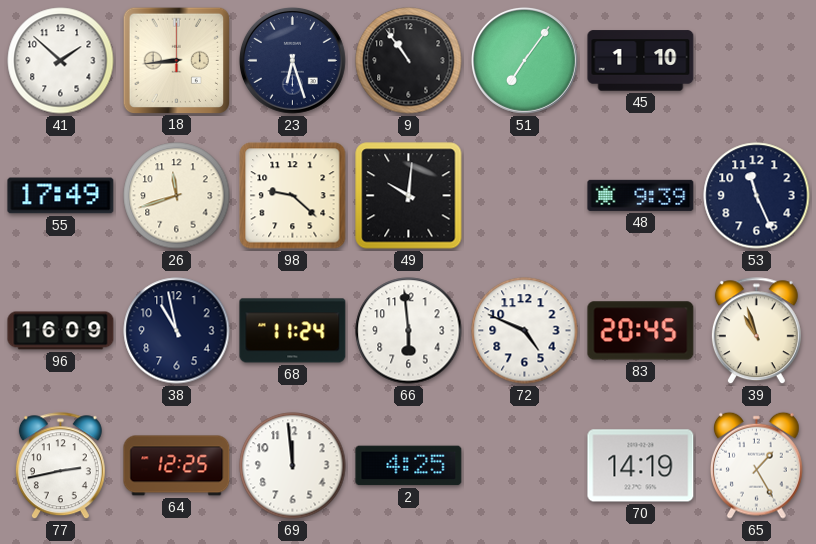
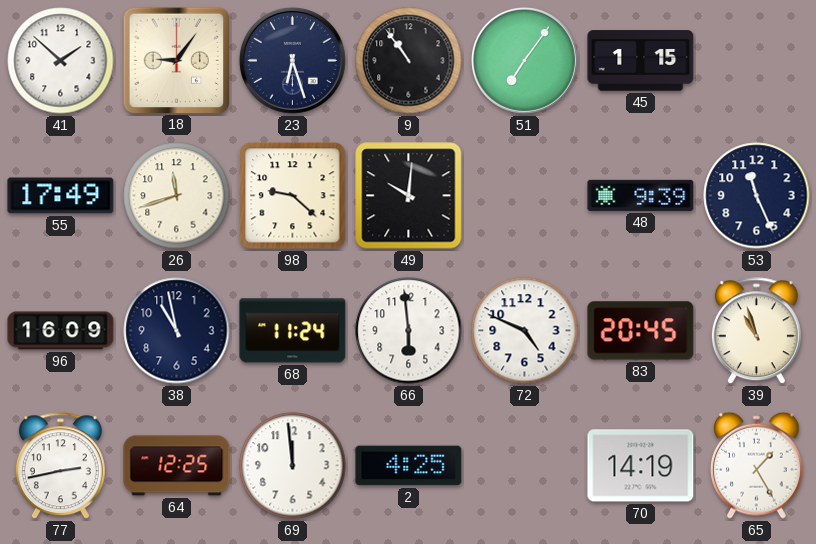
18: 8:44 -> 9:06
45: 1:10 -> 1:15
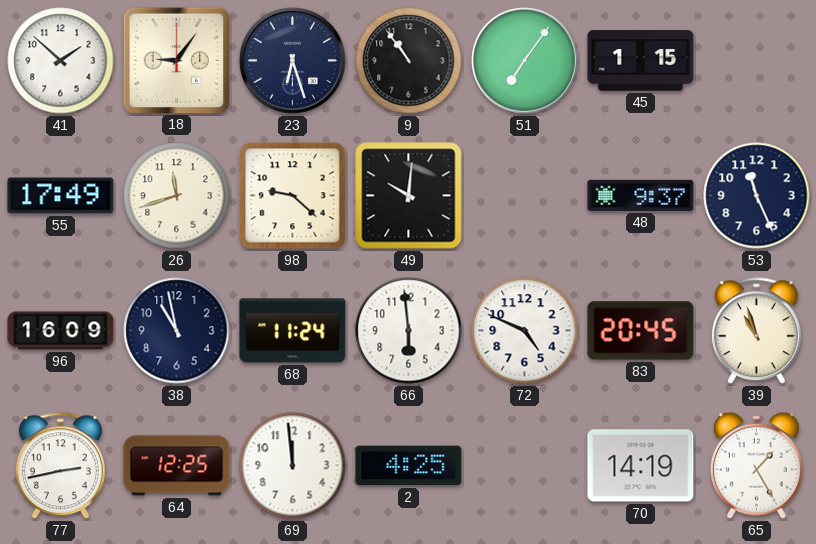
48: 9:39 -> 9:37
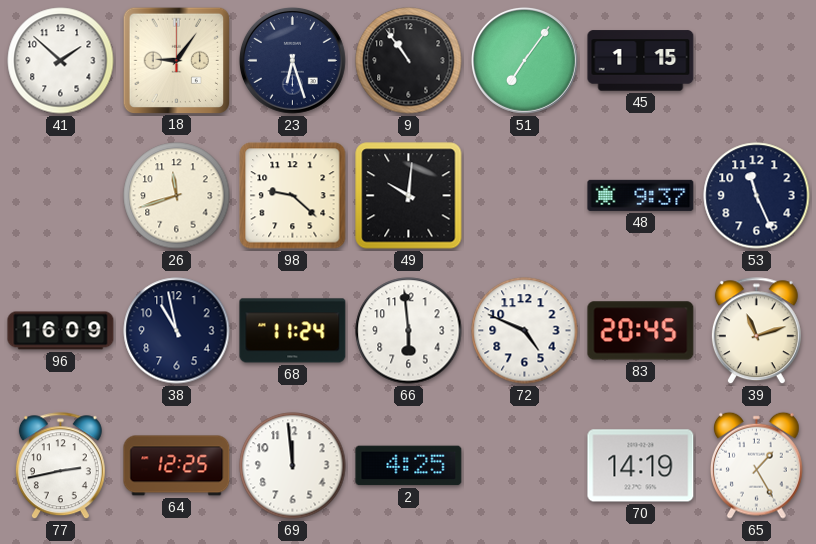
55: 17:49 -> none
39: 10:57 -> 11:12
